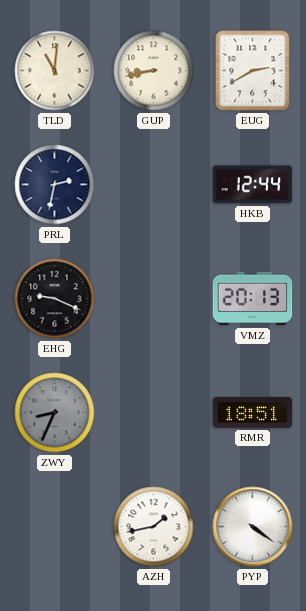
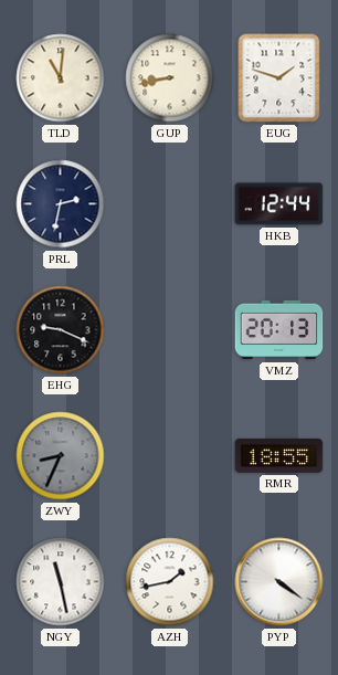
EUG: 2:40 -> 1:48
RMR: 18:51 -> 18:55
NGY: none -> 11:28
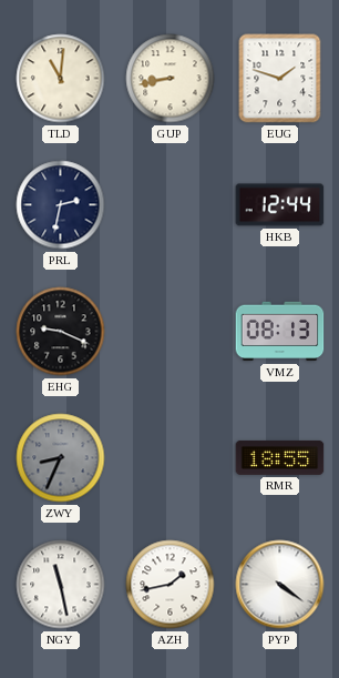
VMZ: 20:13 -> 08:13
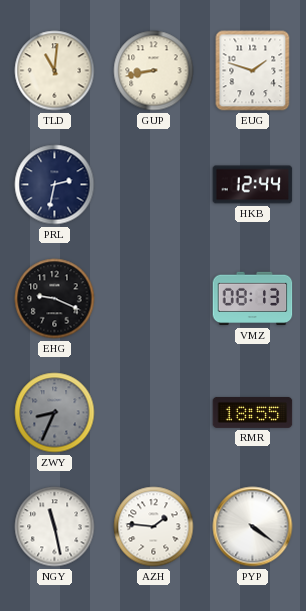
AZH: 1:43 -> 1:46
